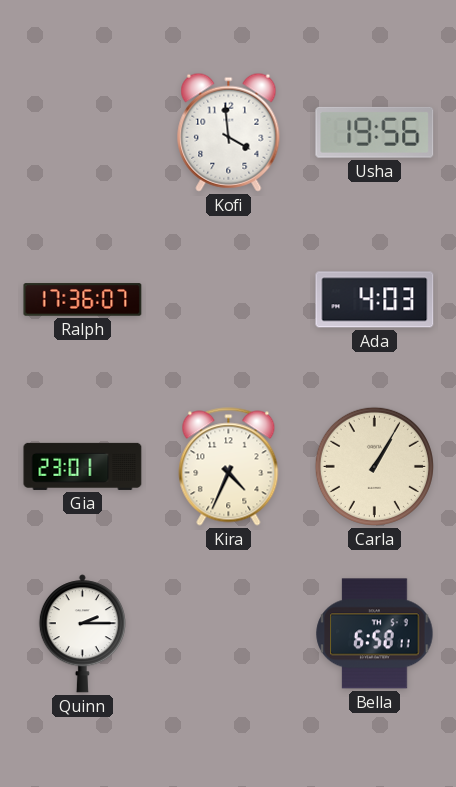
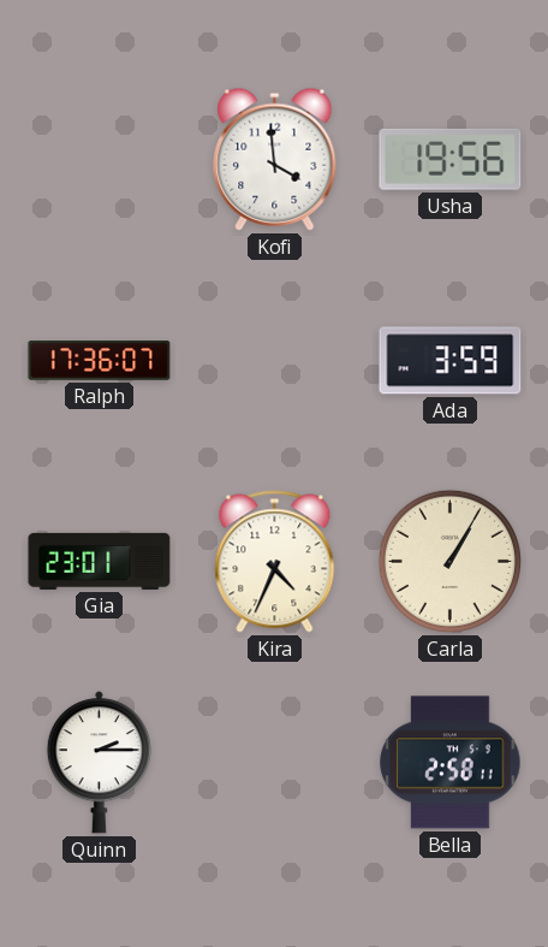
Ada: 4:03 -> 3:59
Bella: 6:58 -> 2:58
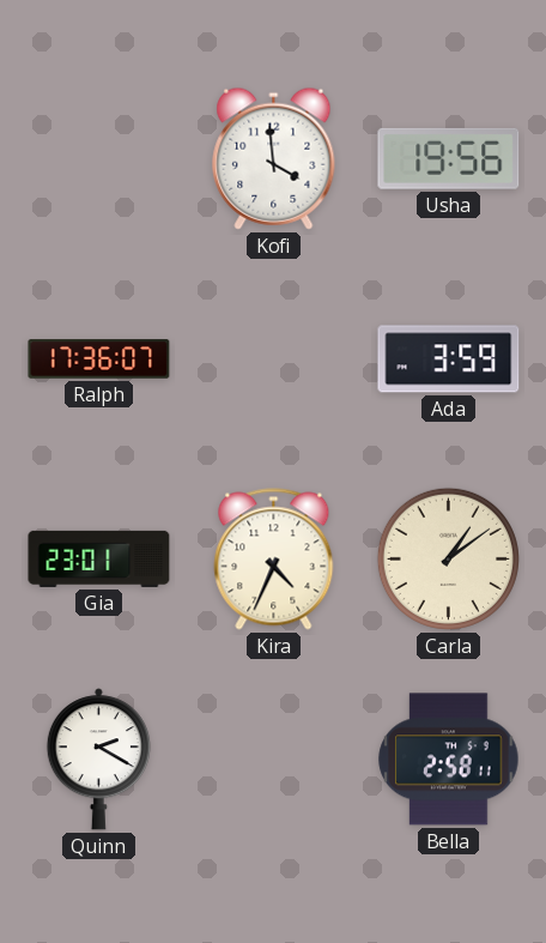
Carla: 1:05 -> 1:09
Quinn: 2:15 -> 2:20
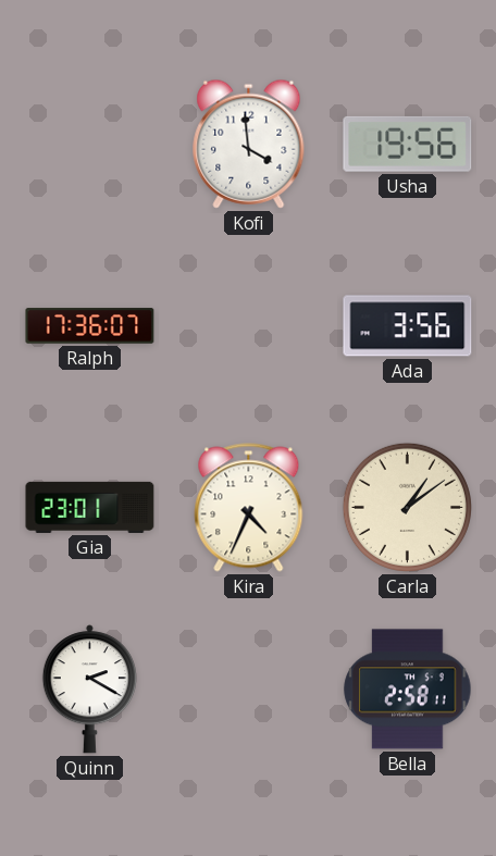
Ada: 3:59 -> 3:56
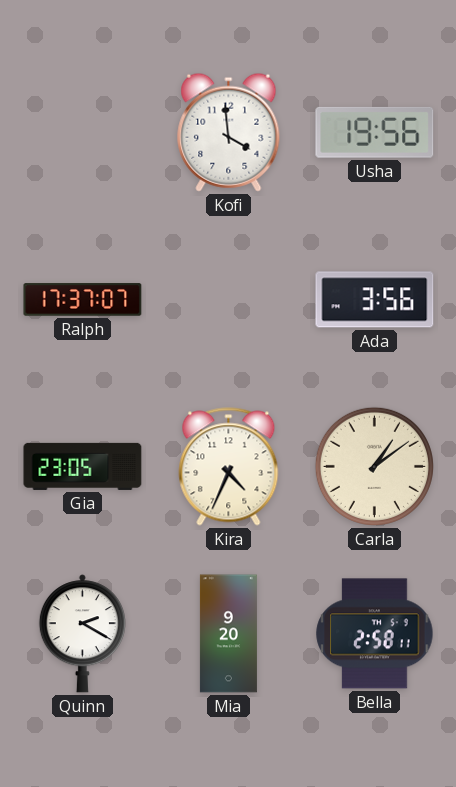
Ralph: 17:36 -> 17:37
Gia: 23:01 -> 23:05
Mia: none -> 9:20
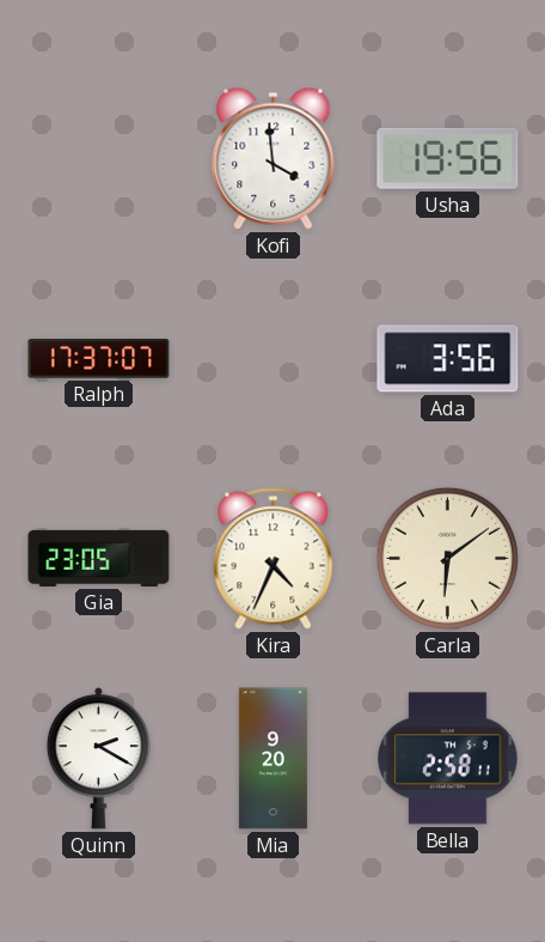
Carla: 1:09 -> 6:09
